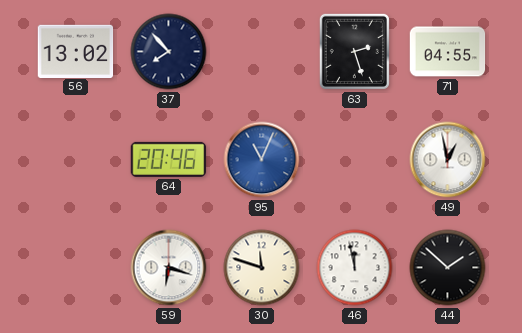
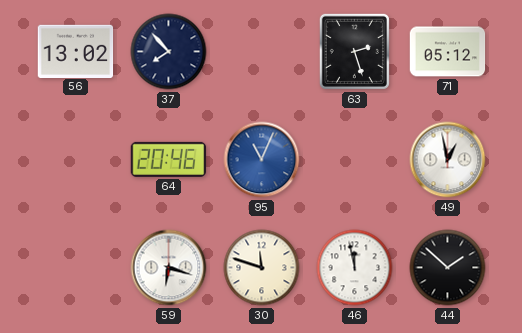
71: 04:55 -> 05:12
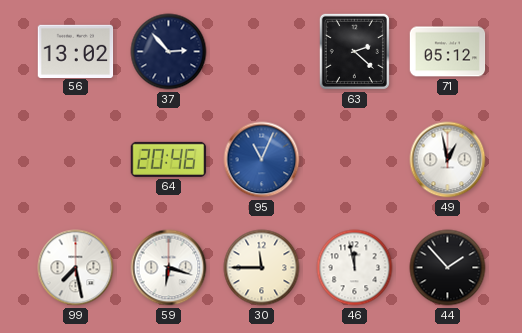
37: 7:53 -> 2:53
63: 2:27 -> 2:22
99: none -> 7:28
30: 11:48 -> 11:45
44: 1:52 -> 1:53
